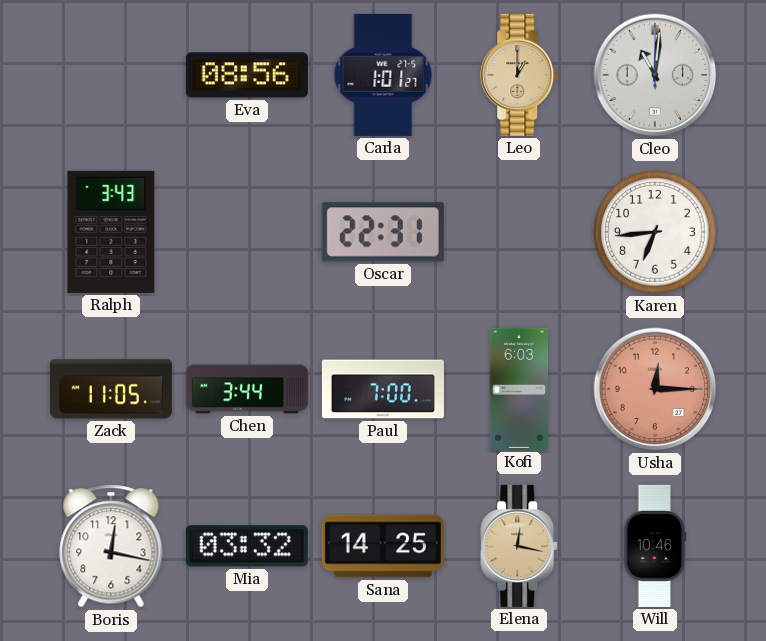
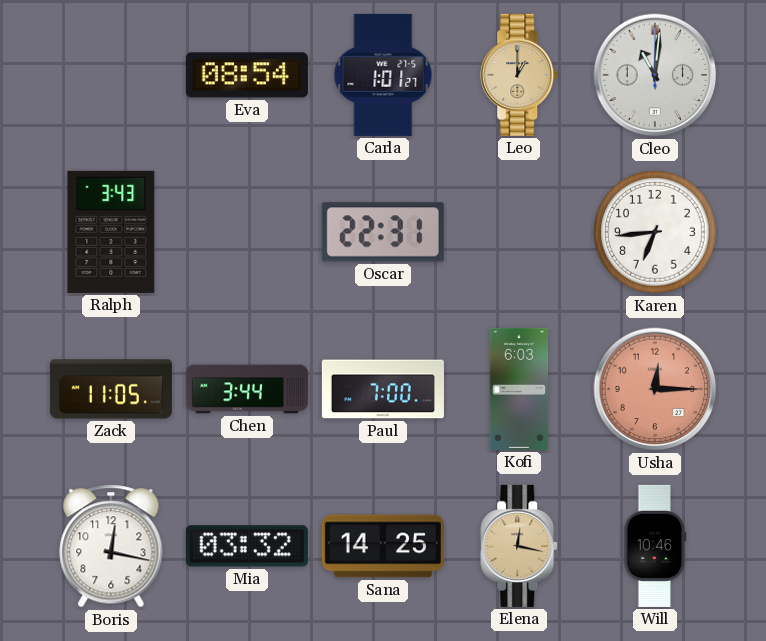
Eva: 08:56 -> 08:54
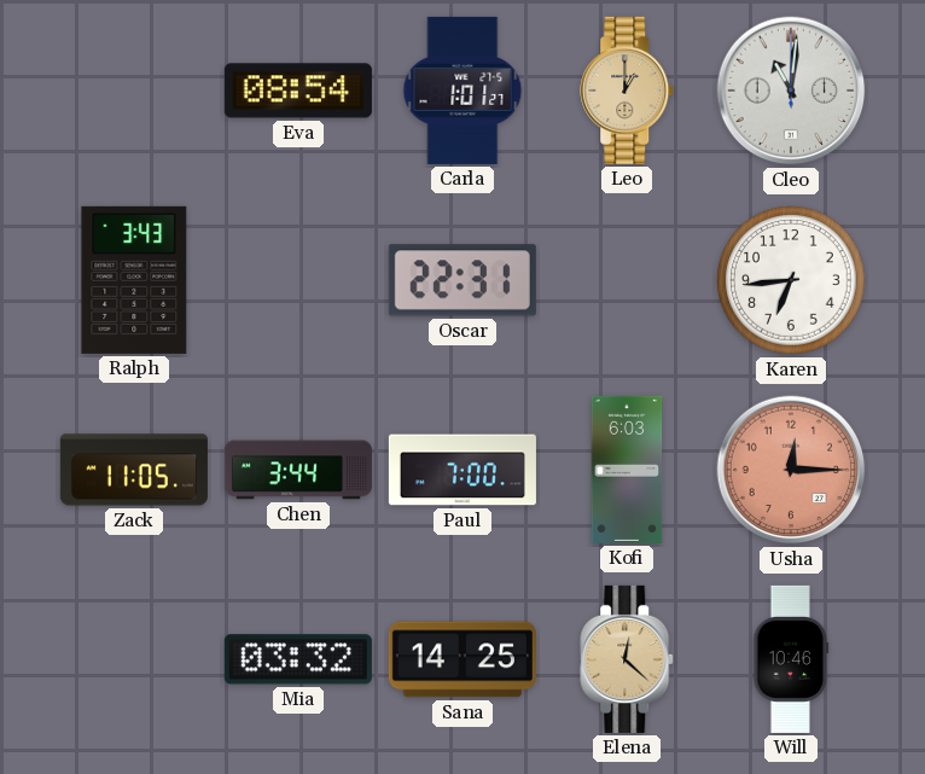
Boris: 12:17 -> none
Elena: 12:17 -> 12:22
